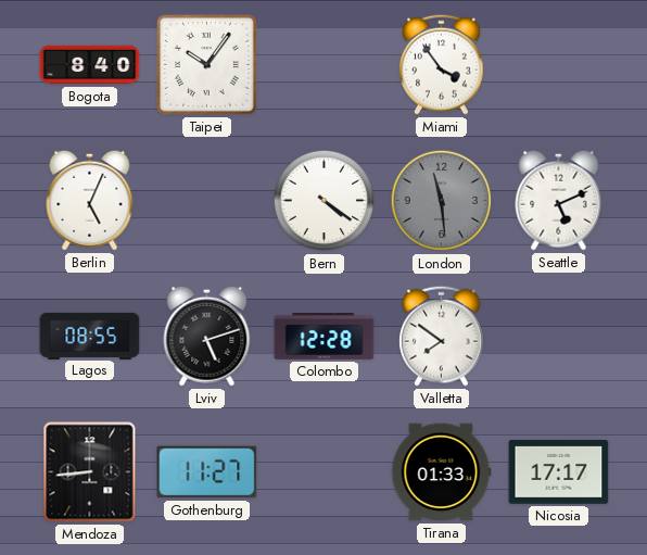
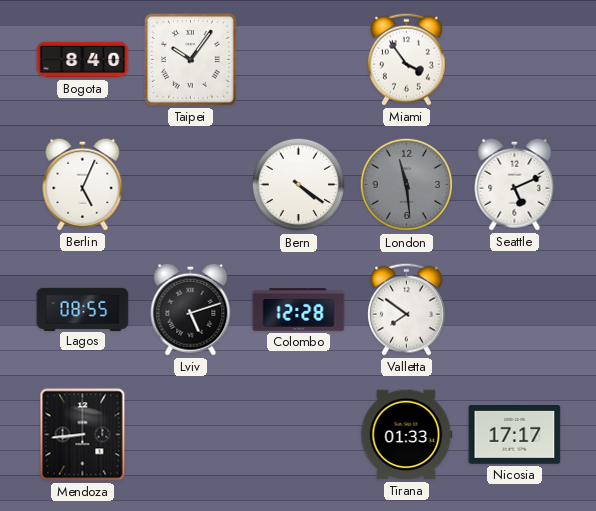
Gothenburg: 11:27 -> none
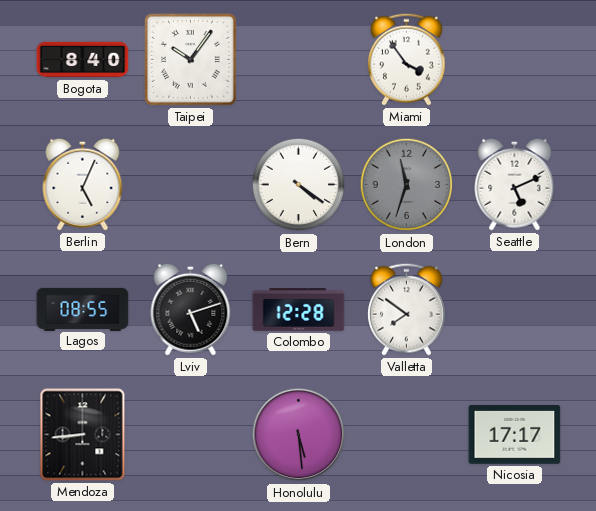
London: 11:29 -> 11:33
Honolulu: none -> 5:29
Tirana: 01:33 -> none
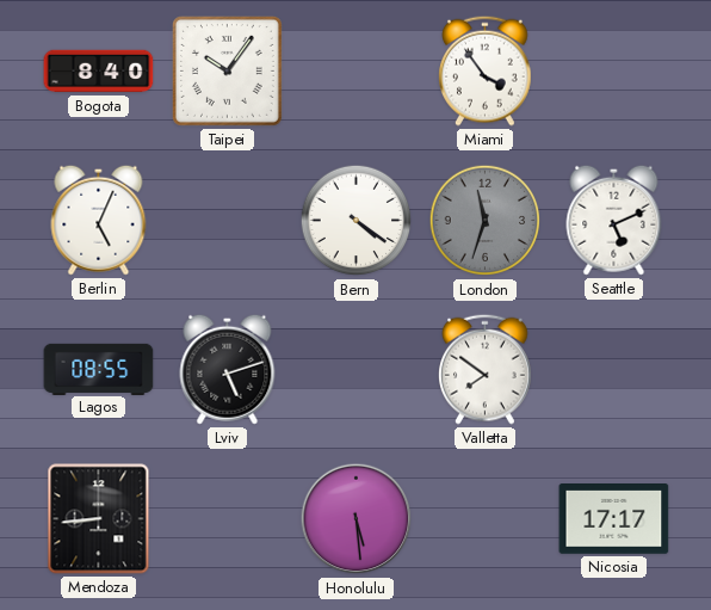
Colombo: 12:28 -> none
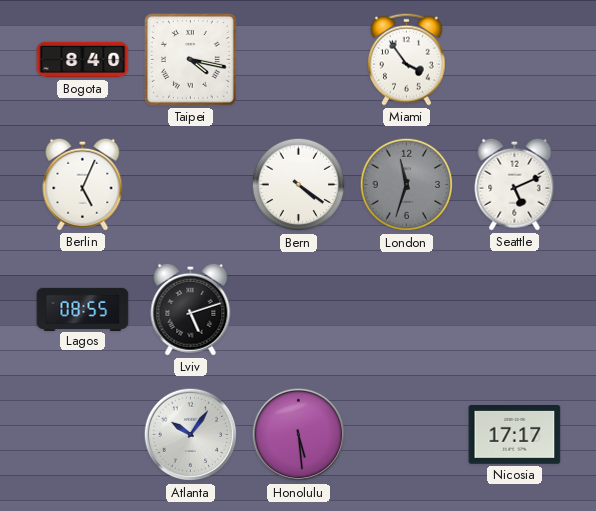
Taipei: 10:06 -> 4:17
Valletta: 7:51 -> none
Mendoza: 8:44 -> none
Atlanta: none -> 10:06
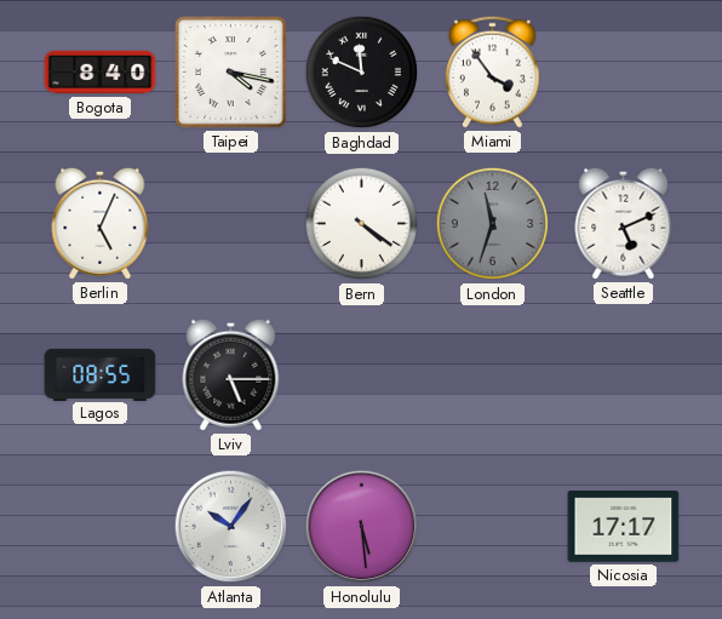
Baghdad: none -> 11:49
Lviv: 5:12 -> 5:15
